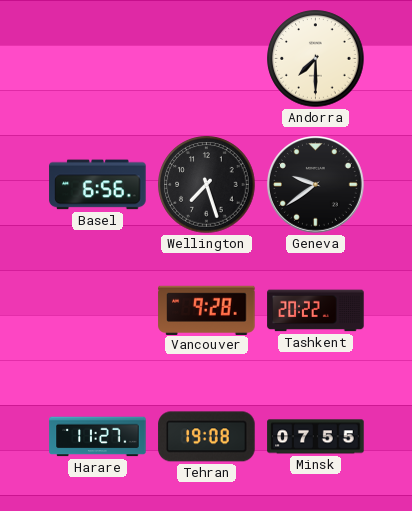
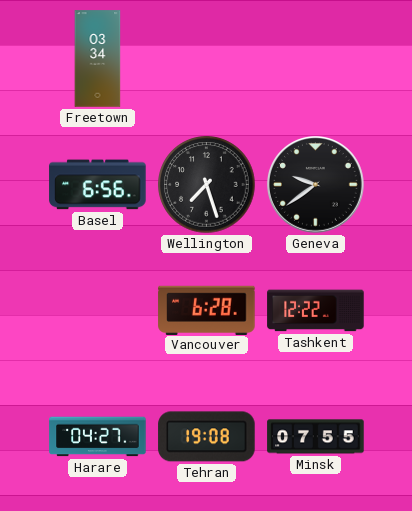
Freetown: none -> 03:34
Andorra: 7:30 -> none
Vancouver: 9:28 -> 6:28
Tashkent: 20:22 -> 12:22
Harare: 11:27 -> 04:27
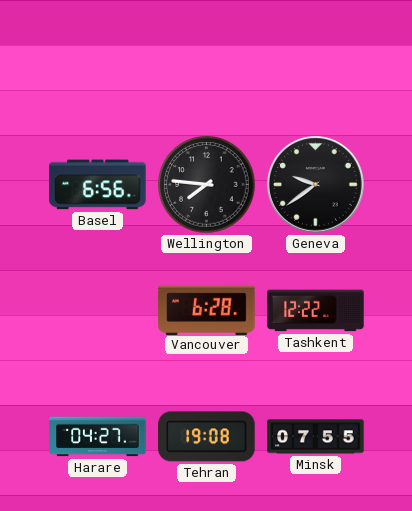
Freetown: 03:34 -> none
Wellington: 7:27 -> 7:46
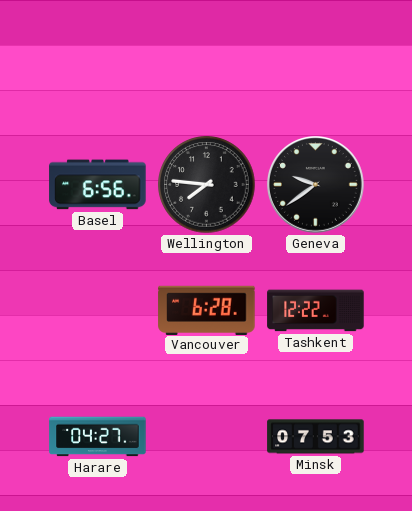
Tehran: 19:08 -> none
Minsk: 07:55 -> 07:53
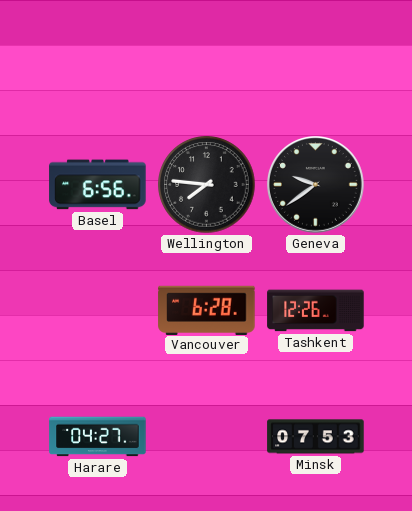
Tashkent: 12:22 -> 12:26
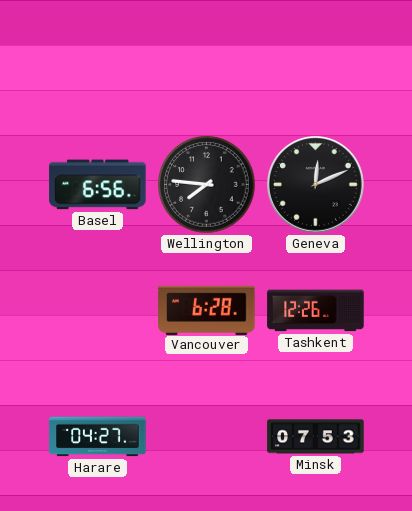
Geneva: 9:39 -> 12:11
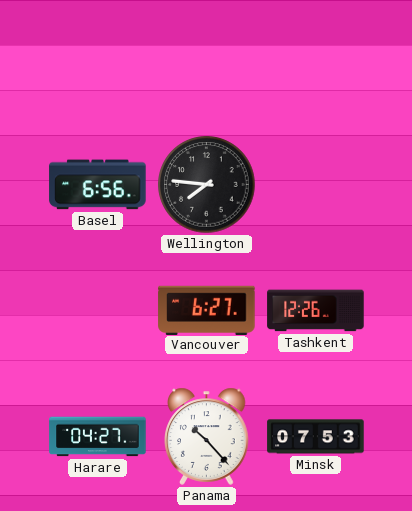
Geneva: 12:11 -> none
Vancouver: 6:28 -> 6:27
Panama: none -> 10:23
